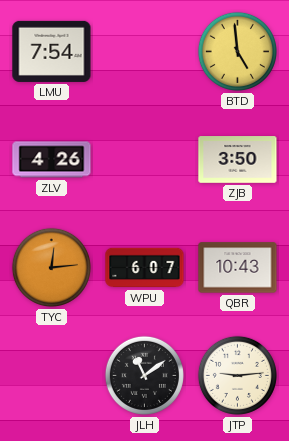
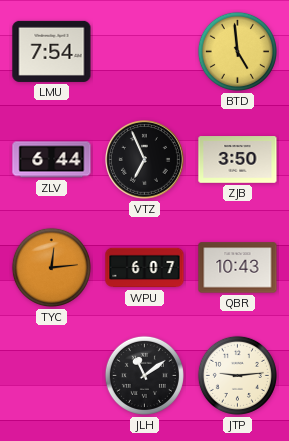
ZLV: 4:26 -> 6:44
VTZ: none -> 6:56
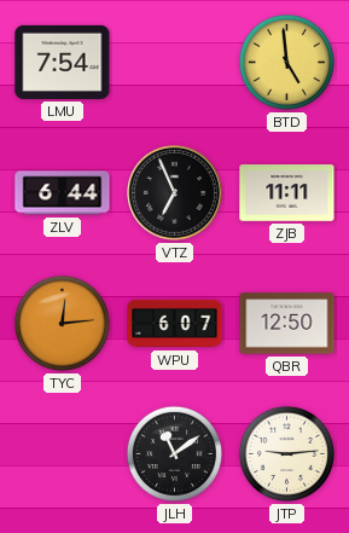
ZJB: 3:50 -> 11:11
QBR: 10:43 -> 12:50
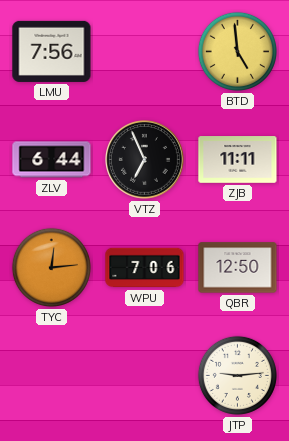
LMU: 7:54 -> 7:56
WPU: 6:07 -> 7:06
JLH: 11:09 -> none
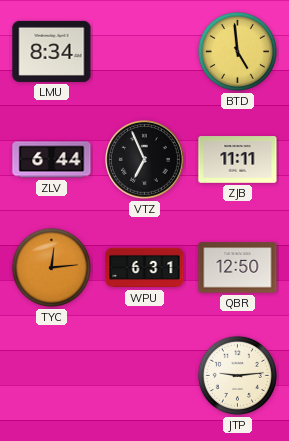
LMU: 7:56 -> 8:34
WPU: 7:06 -> 6:31
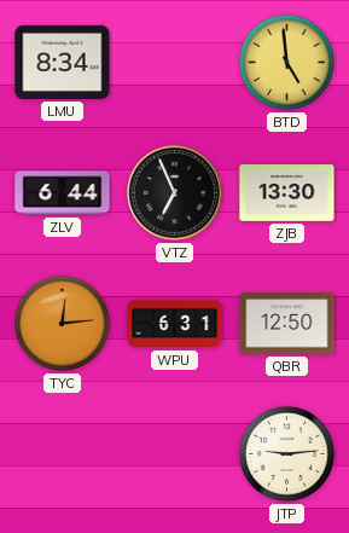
ZJB: 11:11 -> 13:30
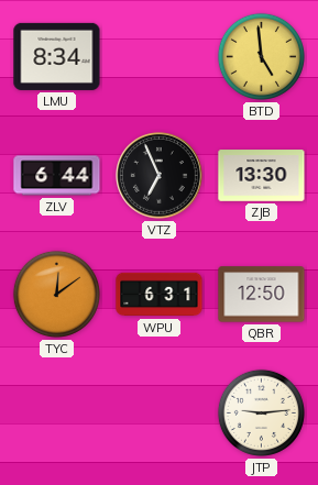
TYC: 12:14 -> 12:09
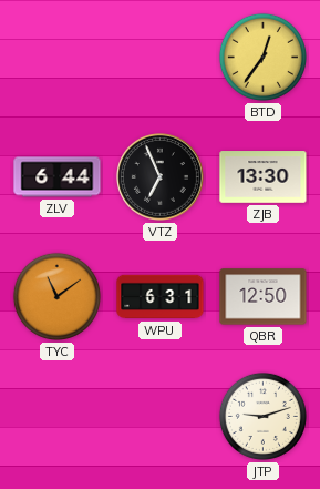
LMU: 8:34 -> none
BTD: 4:59 -> 12:36
TYC: 12:09 -> 11:09
JTP: 9:14 -> 9:12
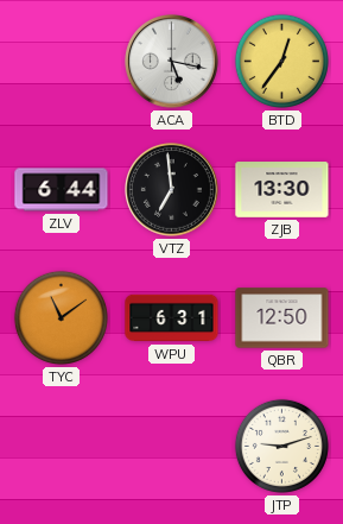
ACA: none -> 5:17
VTZ: 6:56 -> 6:59
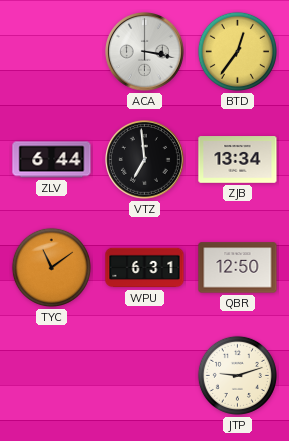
ACA: 5:17 -> 3:17
ZJB: 13:30 -> 13:34
